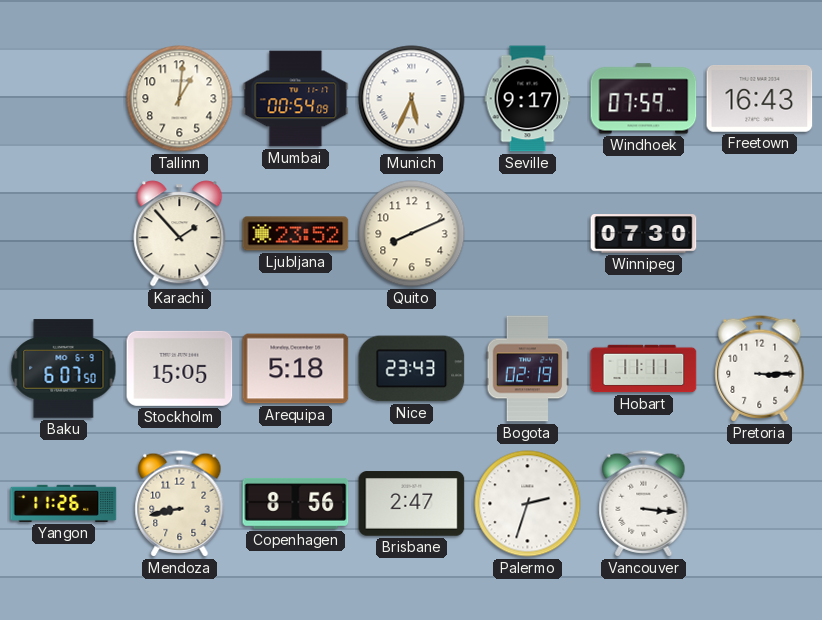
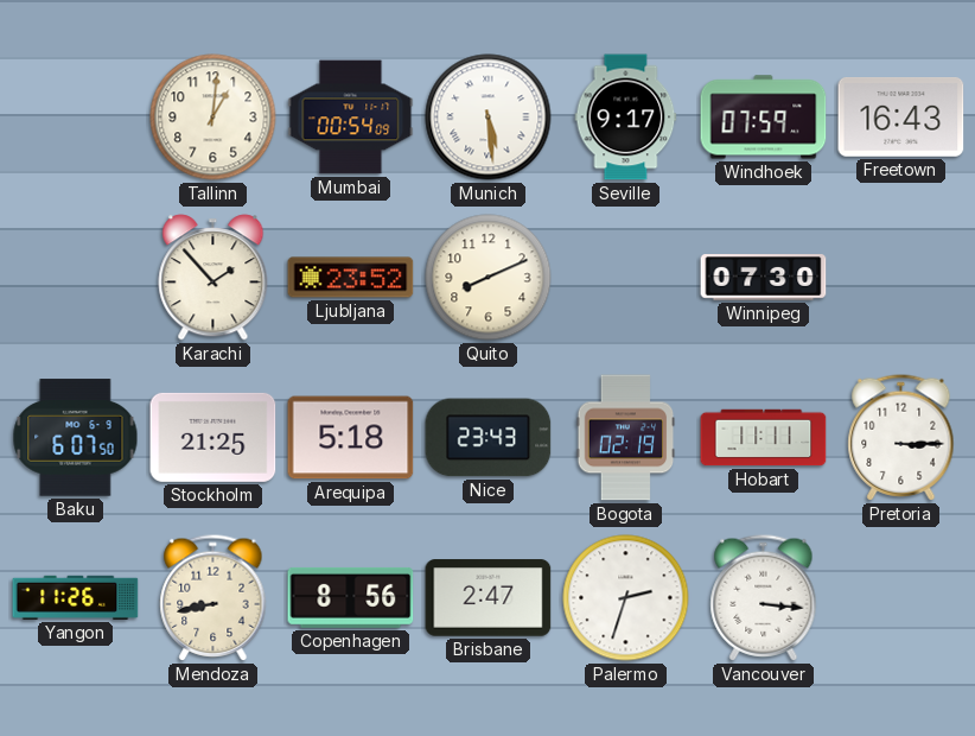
Munich: 5:34 -> 5:29
Stockholm: 15:05 -> 21:25
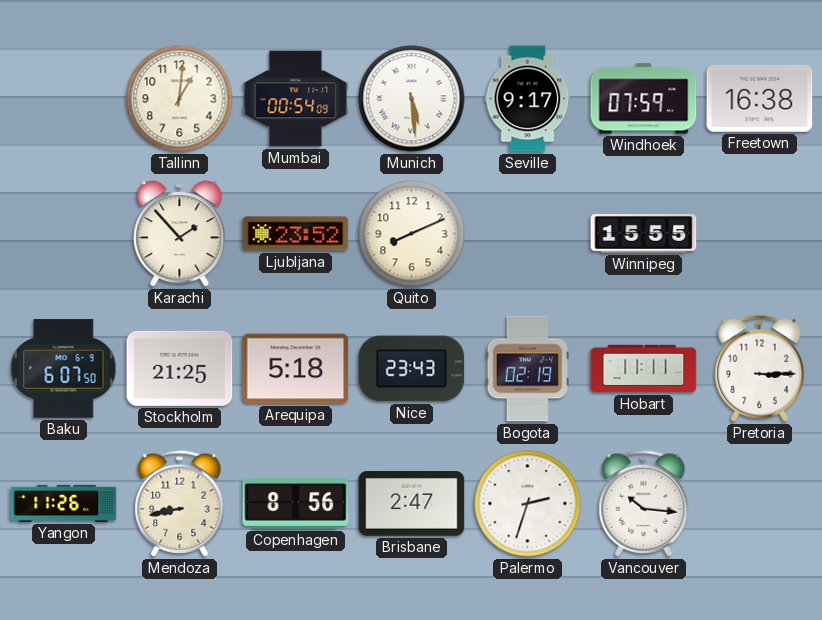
Freetown: 16:43 -> 16:38
Winnipeg: 07:30 -> 15:55
Vancouver: 3:16 -> 10:16
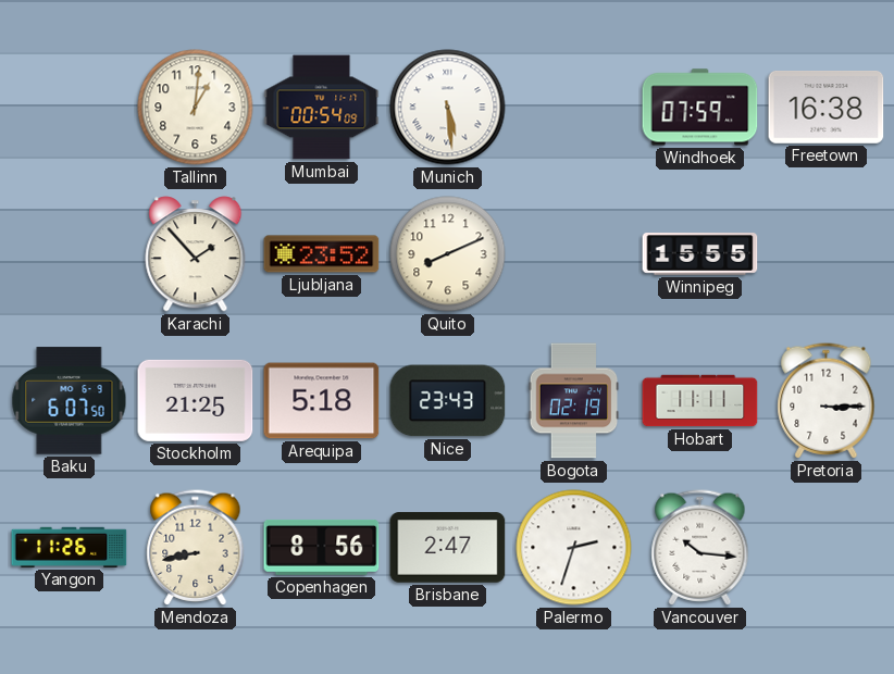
Seville: 9:17 -> none
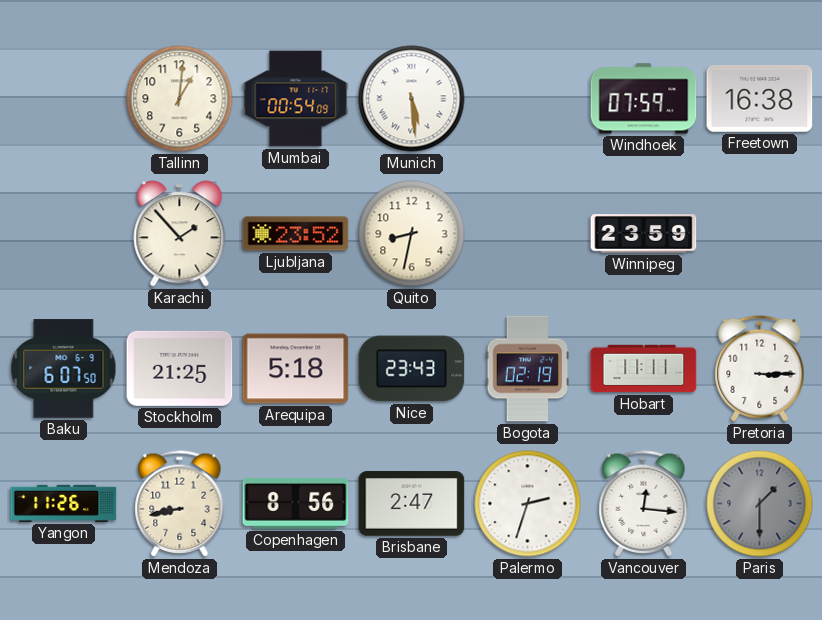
Quito: 8:11 -> 8:32
Winnipeg: 15:55 -> 23:59
Vancouver: 10:16 -> 12:16
Paris: none -> 1:30
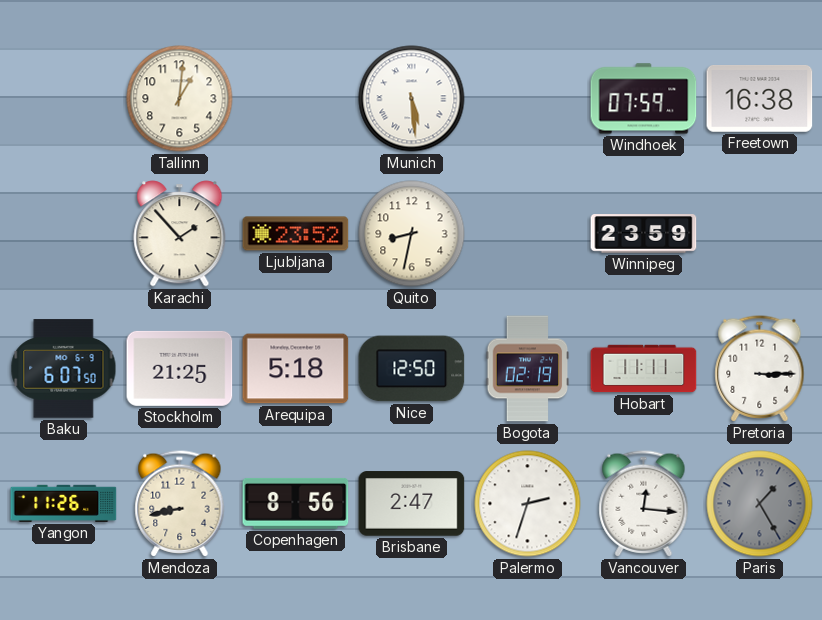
Mumbai: 00:54 -> none
Nice: 23:43 -> 12:50
Paris: 1:30 -> 1:25
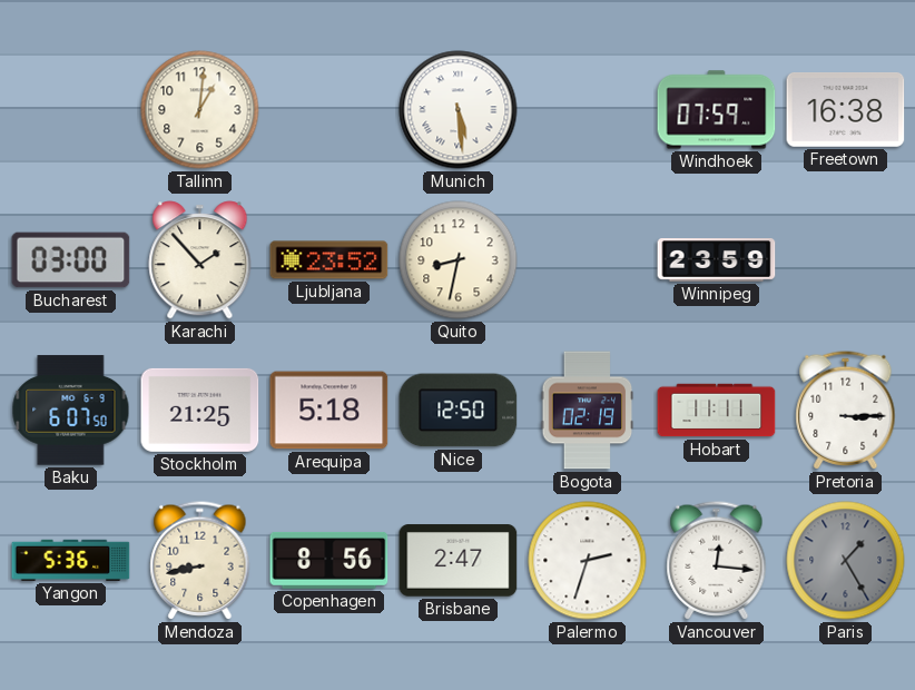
Bucharest: none -> 03:00
Yangon: 11:26 -> 5:36
